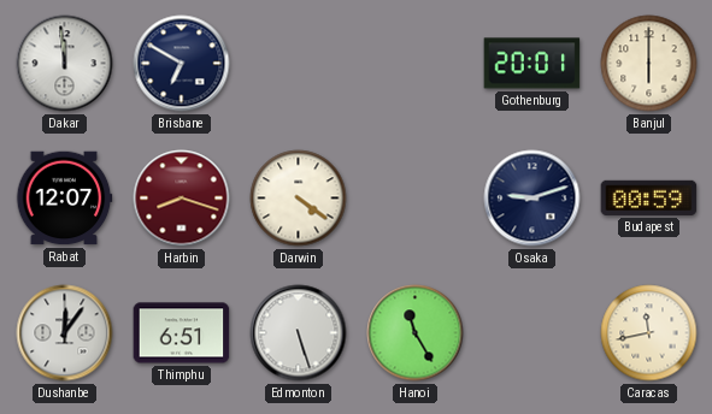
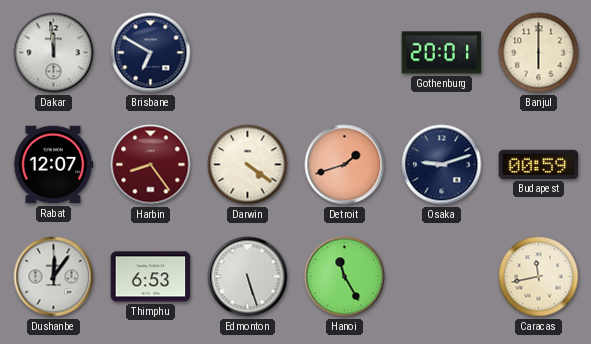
Harbin: 8:18 -> 8:24
Detroit: none -> 1:42
Thimphu: 6:51 -> 6:53
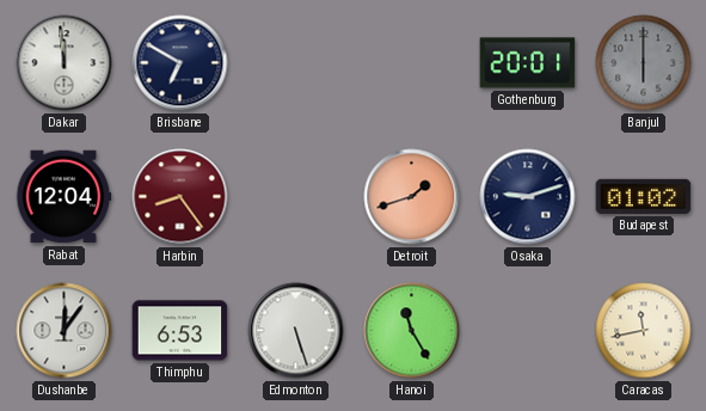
Banjul dial: cream -> grey
Rabat: 12:07 -> 12:04
Darwin: 4:21 -> none
Budapest: 00:59 -> 01:02
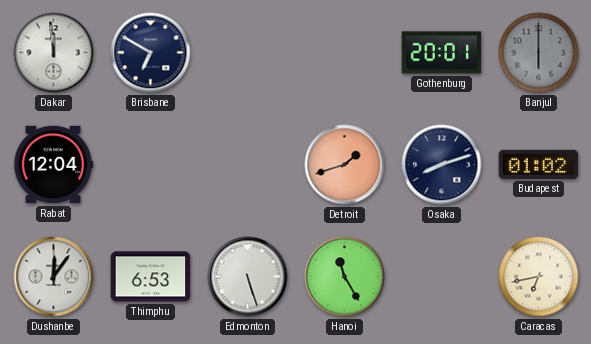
Harbin: 8:24 -> none
Osaka: 9:12 -> 8:12
Caracas: 11:43 -> 6:43
